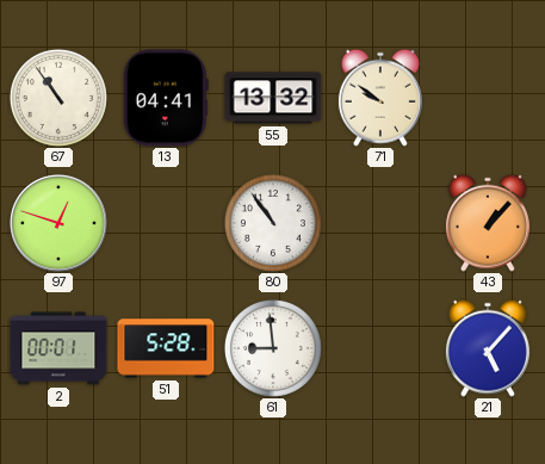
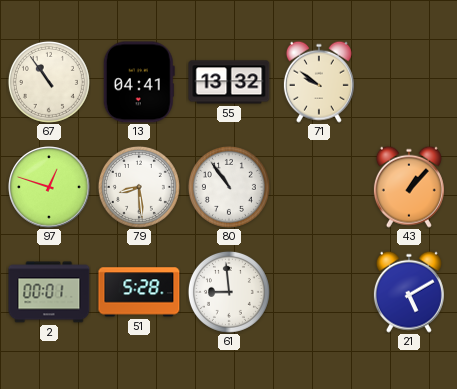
79: none -> 8:29
21: 5:07 -> 5:10
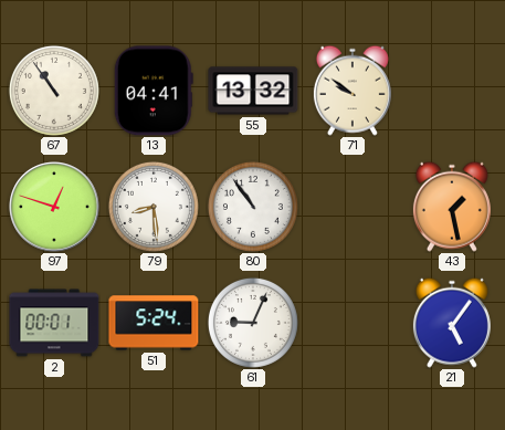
43: 1:07 -> 1:28
51: 5:28 -> 5:24
61: 8:59 -> 9:04
21: 5:10 -> 5:06
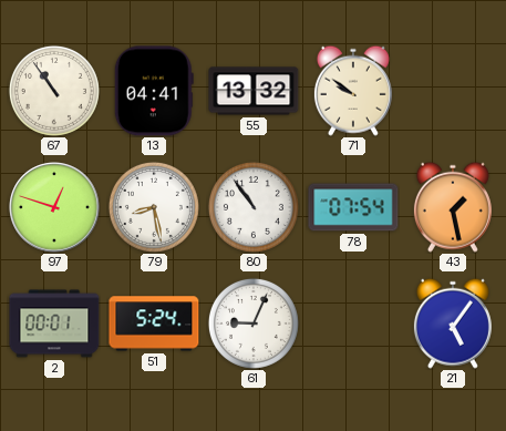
79: 8:29 -> 8:28
78: none -> 07:54
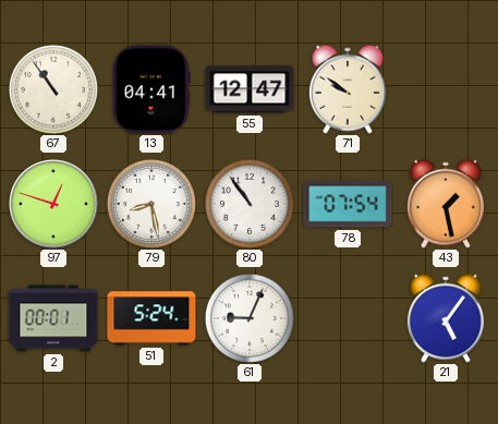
55: 13:32 -> 12:47
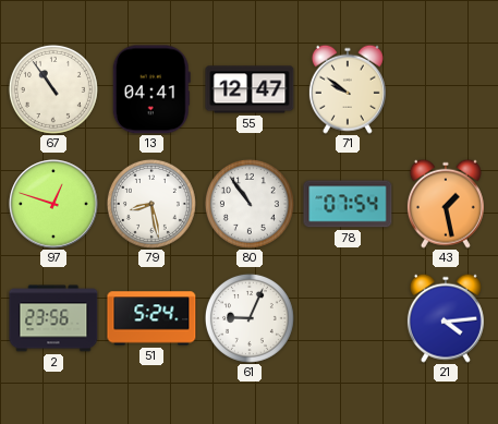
2: 00:01 -> 23:56
21: 5:06 -> 4:14
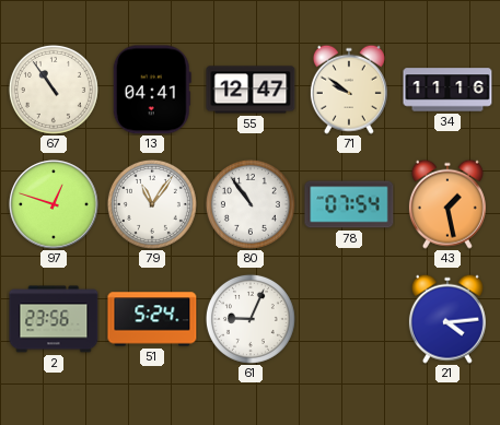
34: none -> 11:16
79: 8:28 -> 11:06
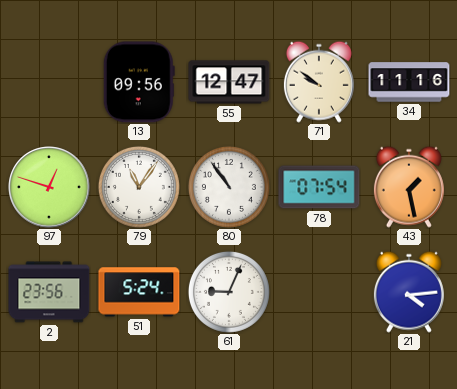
67: 10:54 -> none
13: 04:41 -> 09:56
